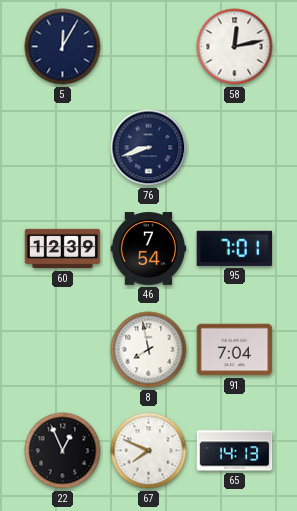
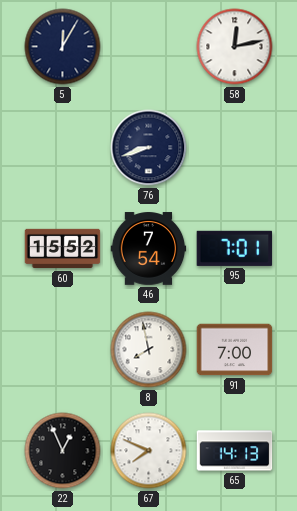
60: 12:39 -> 15:52
91: 7:04 -> 7:00
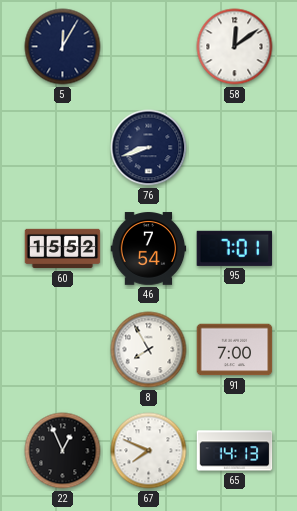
58: 12:13 -> 12:09
8: 7:58 -> 7:55
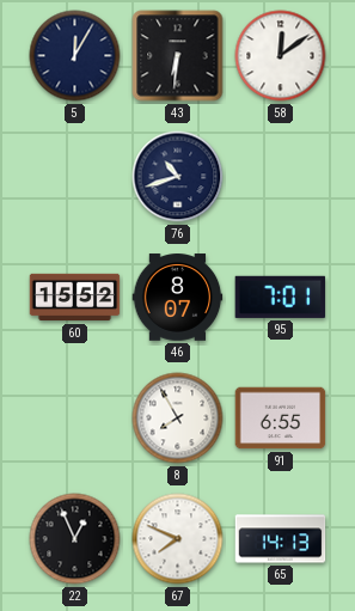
43: none -> 6:31
76: 8:42 -> 10:42
46: 7:54 -> 8:07
91: 7:00 -> 6:55
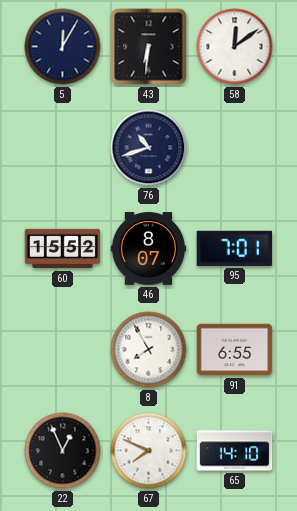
65: 14:13 -> 14:10
